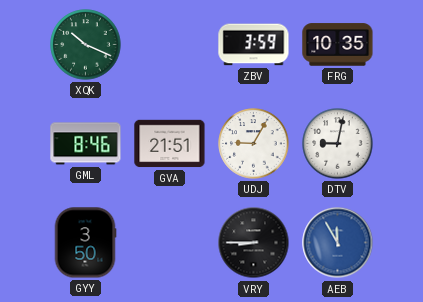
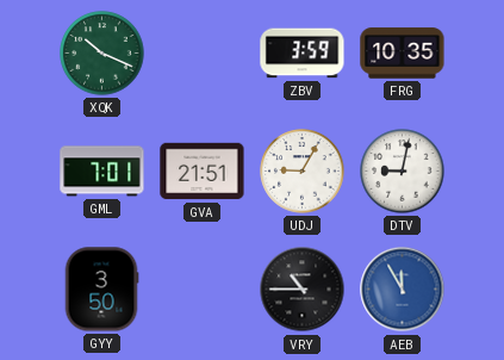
GML: 8:46 -> 7:01
VRY: 8:45 -> 10:45
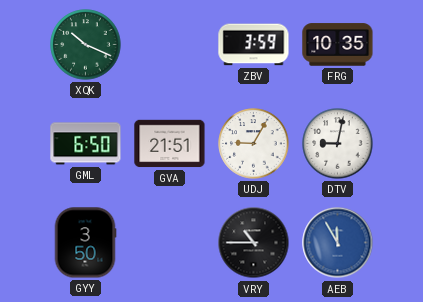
GML: 7:01 -> 6:50
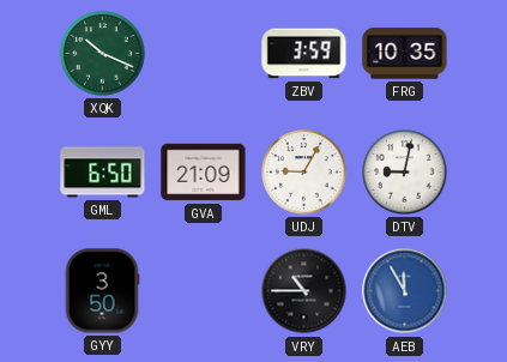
GVA: 21:51 -> 21:09
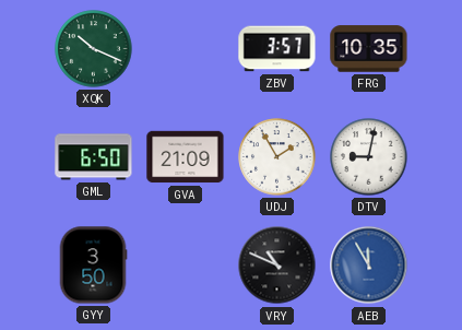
ZBV: 3:59 -> 3:57
UDJ: 9:05 -> 1:55
VRY: 10:45 -> 10:49
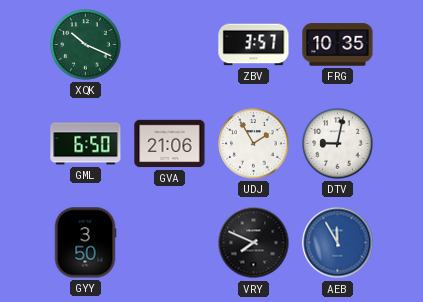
GVA: 21:09 -> 21:06
VRY: 10:49 -> 7:49
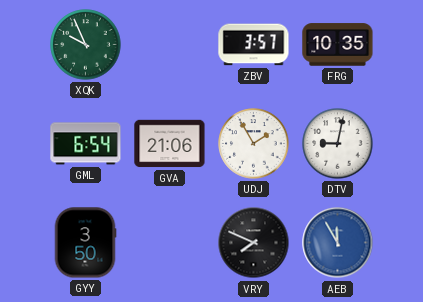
XQK: 10:19 -> 9:56
GML: 6:50 -> 6:54
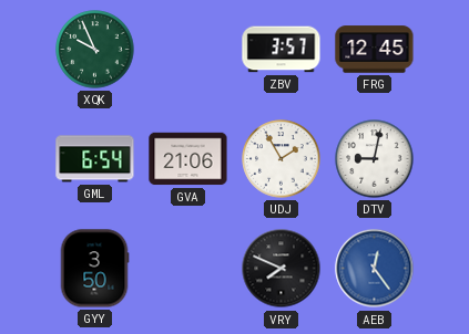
FRG: 10:35 -> 12:45
AEB: 11:55 -> 12:24
